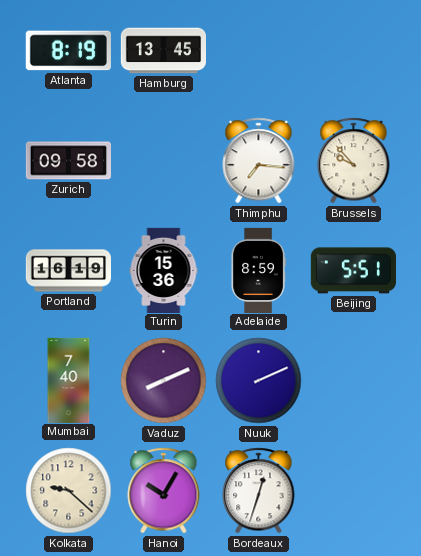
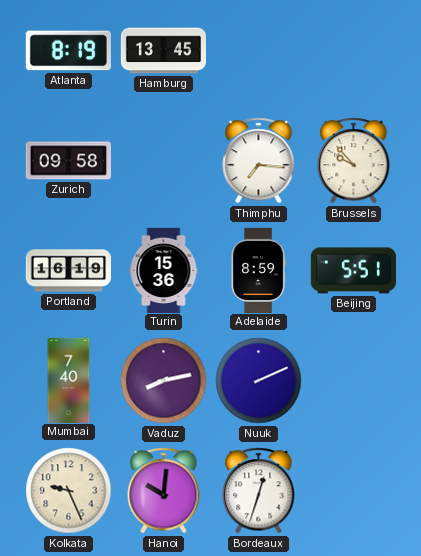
Vaduz: 8:11 -> 8:13
Kolkata: 9:22 -> 9:26
Hanoi: 10:05 -> 10:01
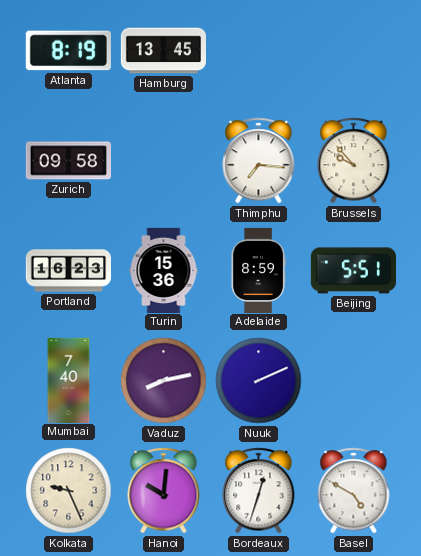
Portland: 16:19 -> 16:23
Basel: none -> 4:50
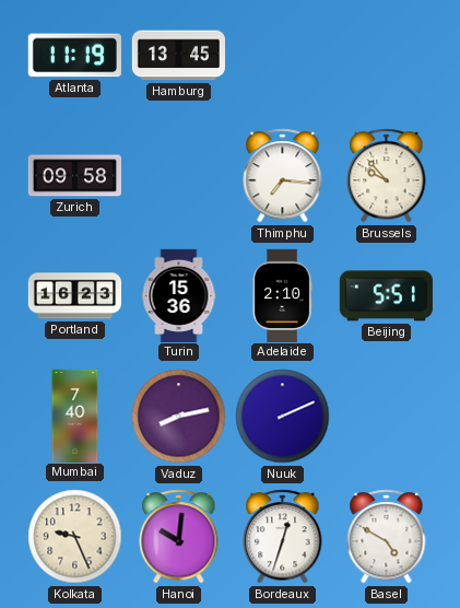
Atlanta: 8:19 -> 11:19
Adelaide: 8:59 -> 2:10
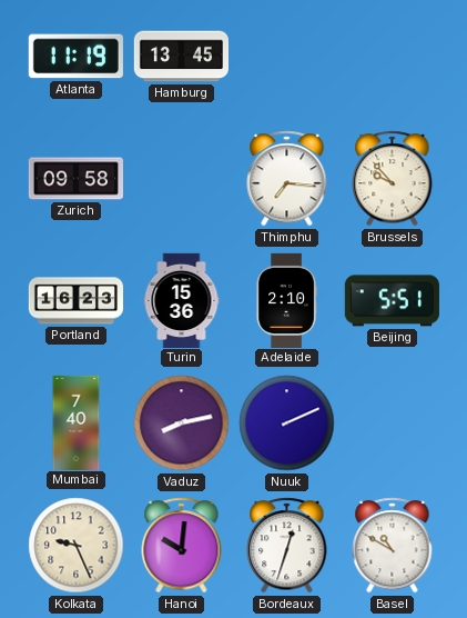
Basel: 4:50 -> 10:50
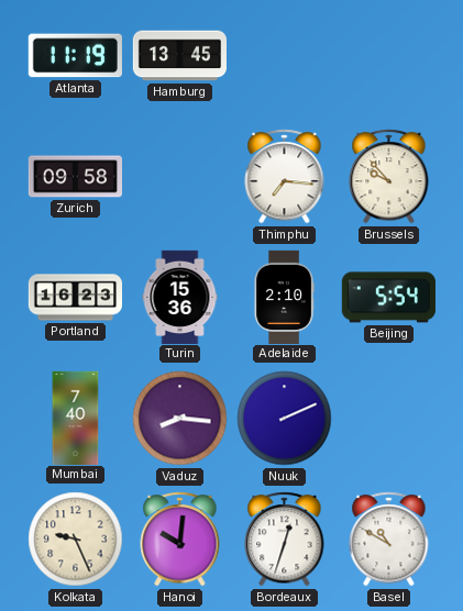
Beijing: 5:51 -> 5:54
Vaduz: 8:13 -> 8:16
